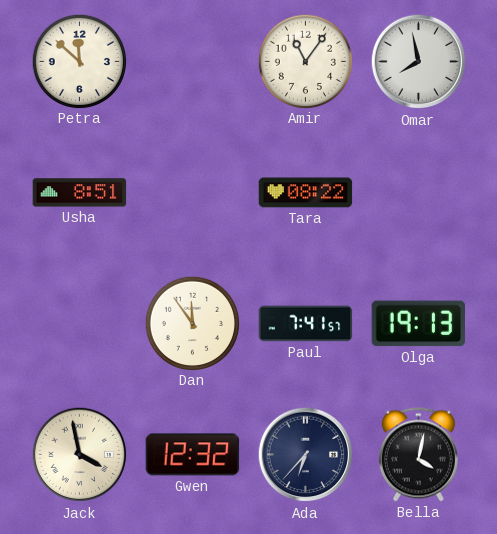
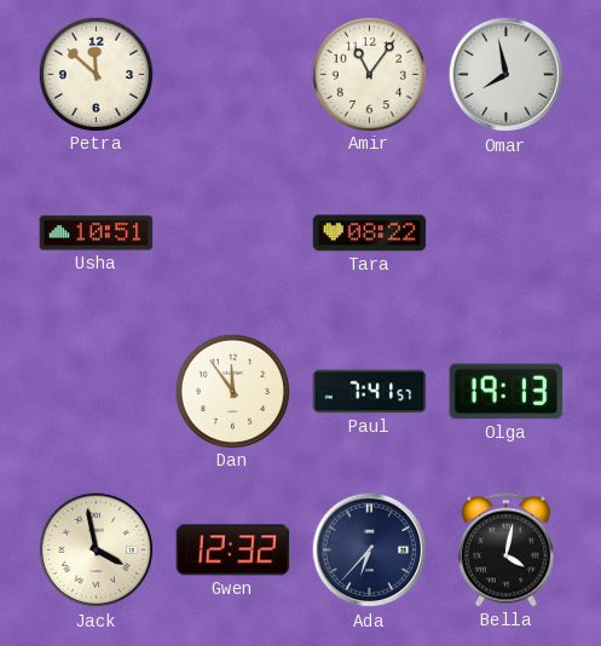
Usha: 8:51 -> 10:51
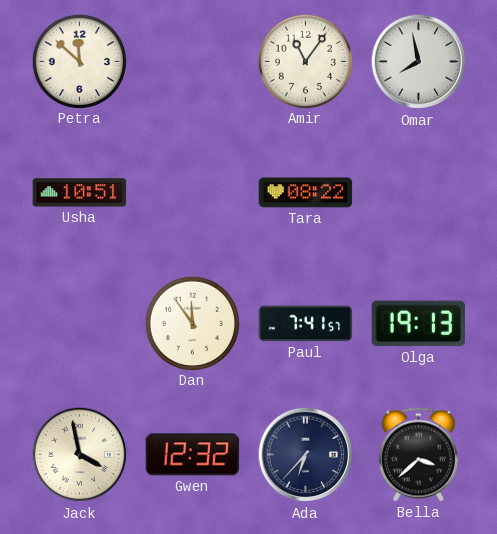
Bella: 4:02 -> 3:38
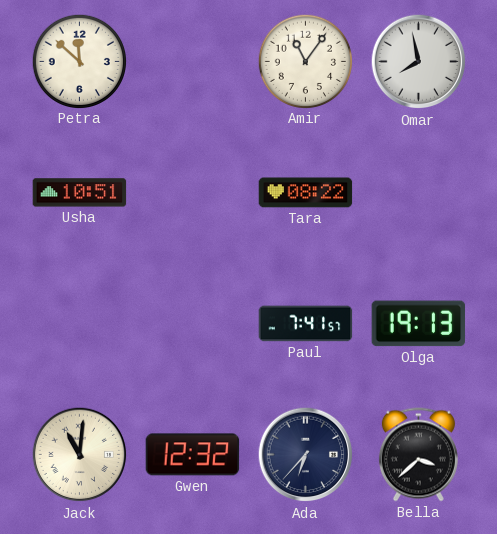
Dan: 11:54 -> none
Jack: 3:58 -> 11:01
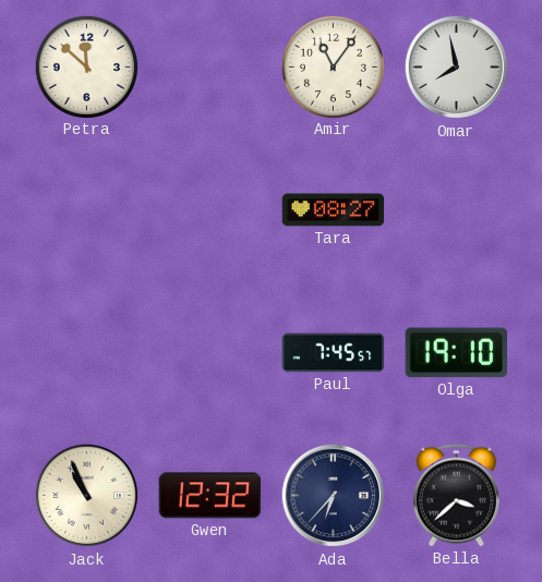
Usha: 10:51 -> none
Tara: 08:22 -> 08:27
Paul: 7:41 -> 7:45
Olga: 19:13 -> 19:10
Jack: 11:01 -> 10:56
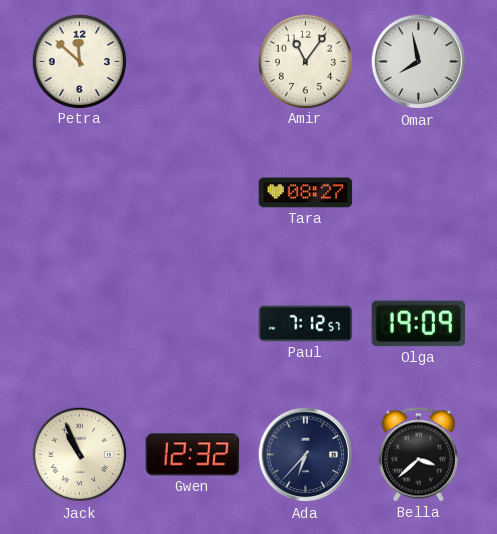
Paul: 7:45 -> 7:12
Olga: 19:10 -> 19:09
